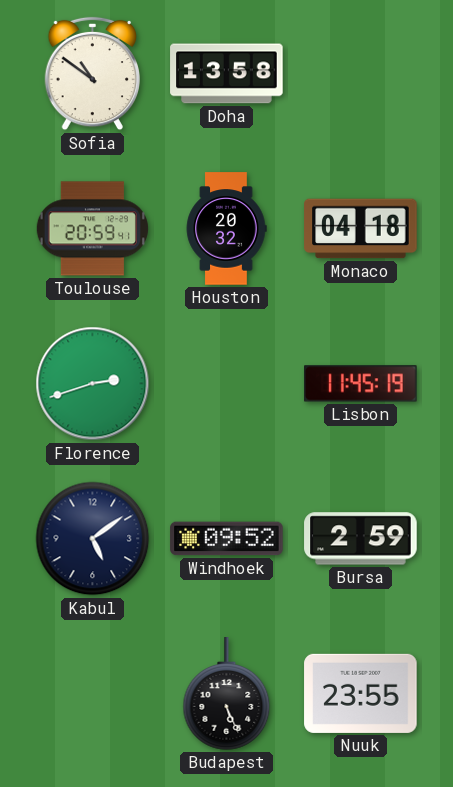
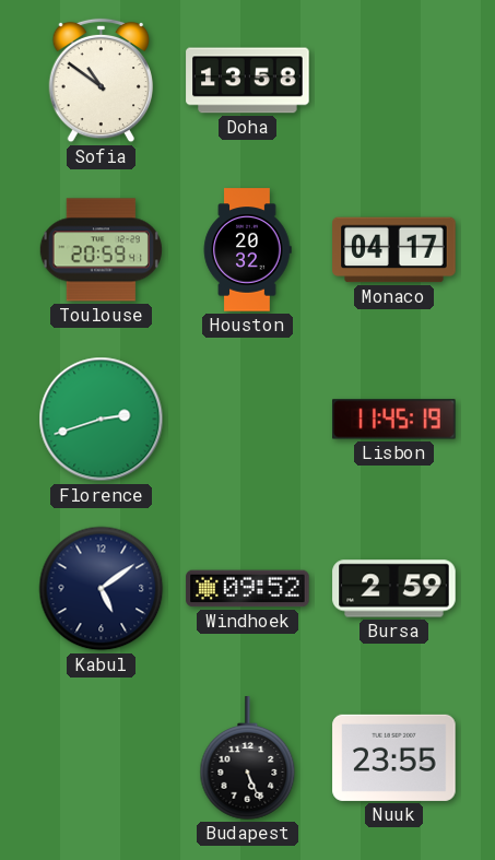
Monaco: 04:18 -> 04:17
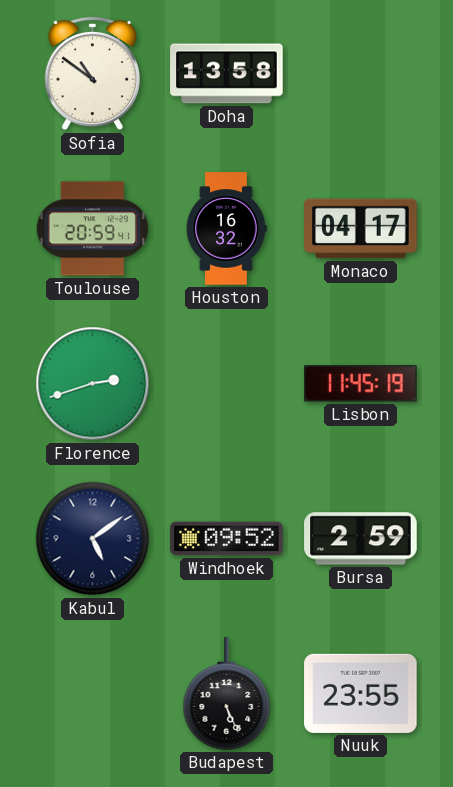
Houston: 20:32 -> 16:32
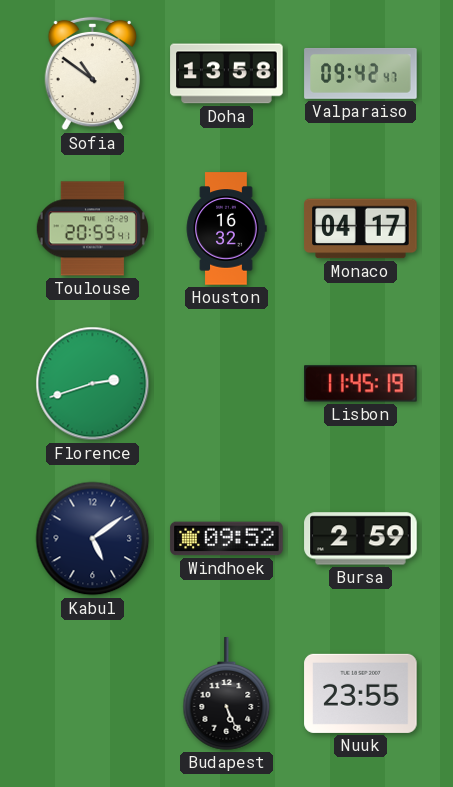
Valparaiso: none -> 09:42
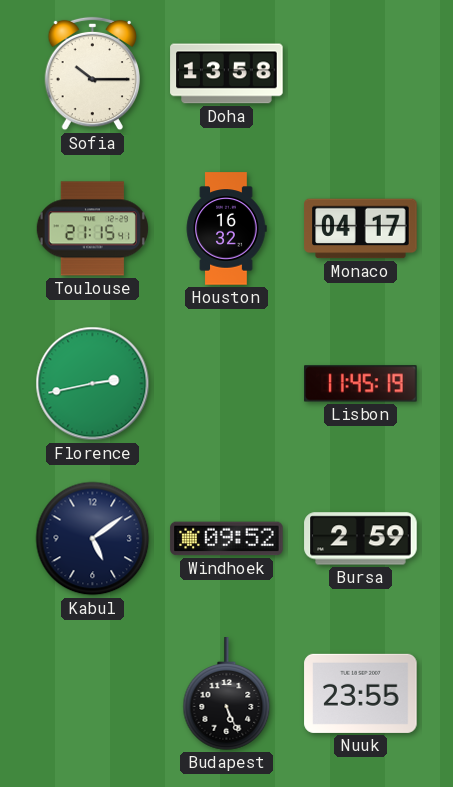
Sofia: 10:51 -> 10:15
Valparaiso: 09:42 -> none
Toulouse: 20:59 -> 21:15
Florence: 2:42 -> 2:43
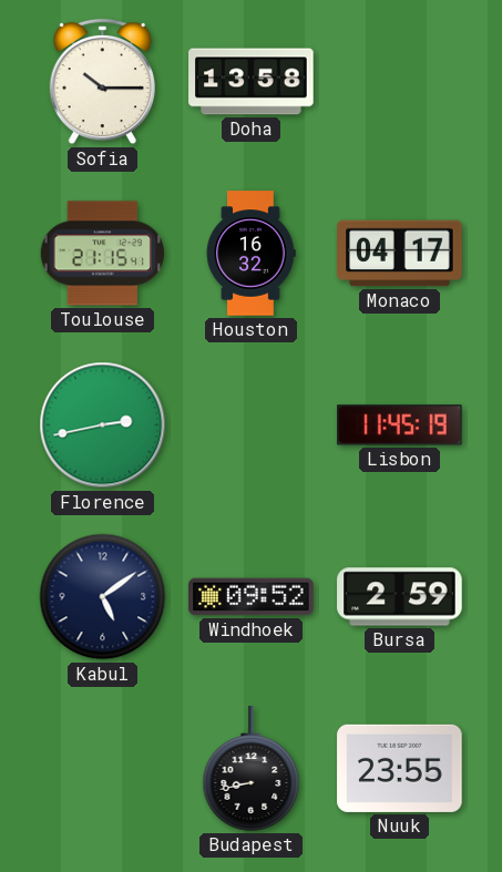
Budapest: 5:26 -> 8:43
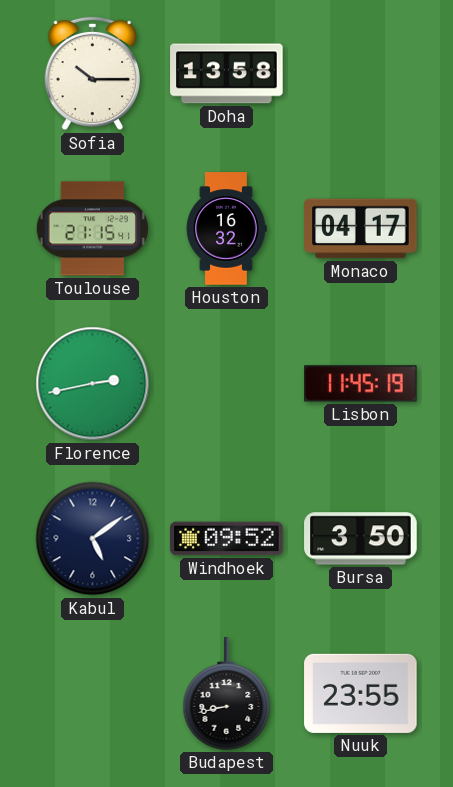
Bursa: 2:59 -> 3:50
